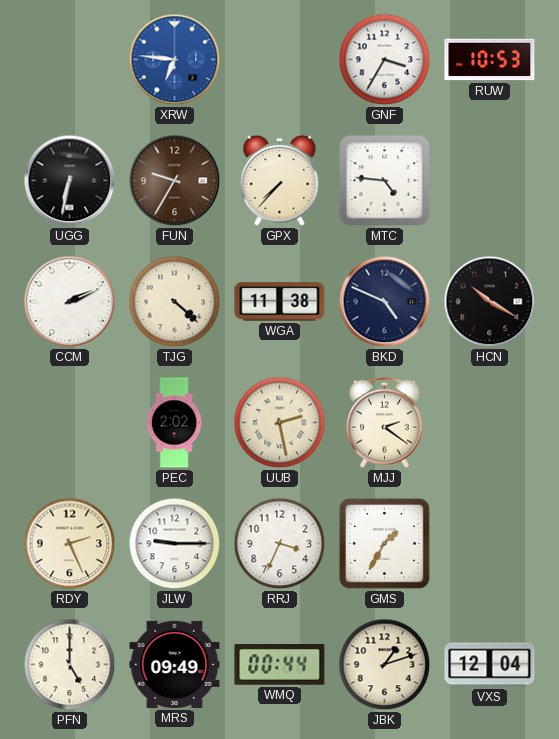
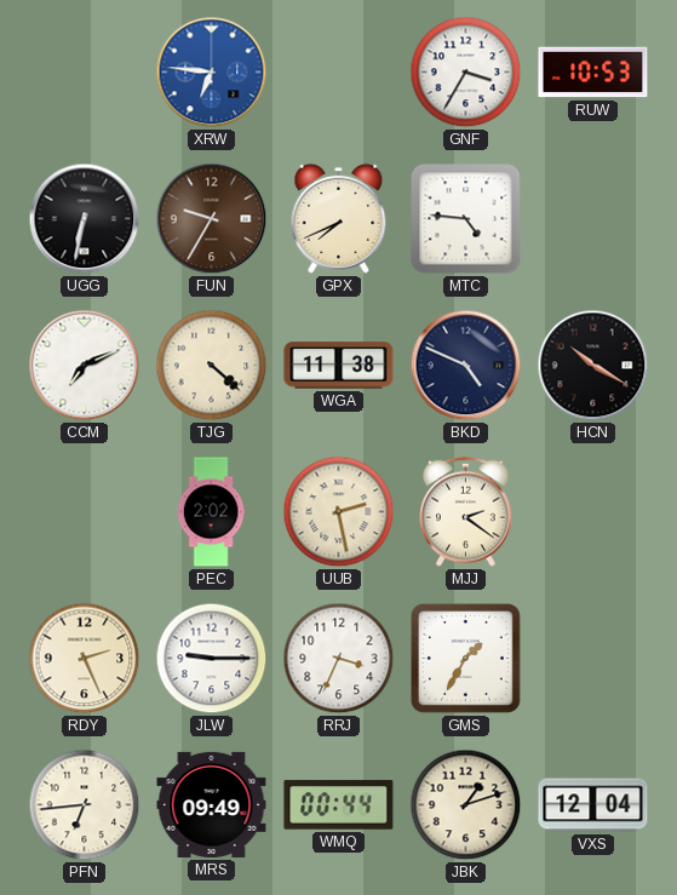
GPX: 7:37 -> 7:41
CCM: 2:11 -> 7:11
PFN: 5:00 -> 6:44
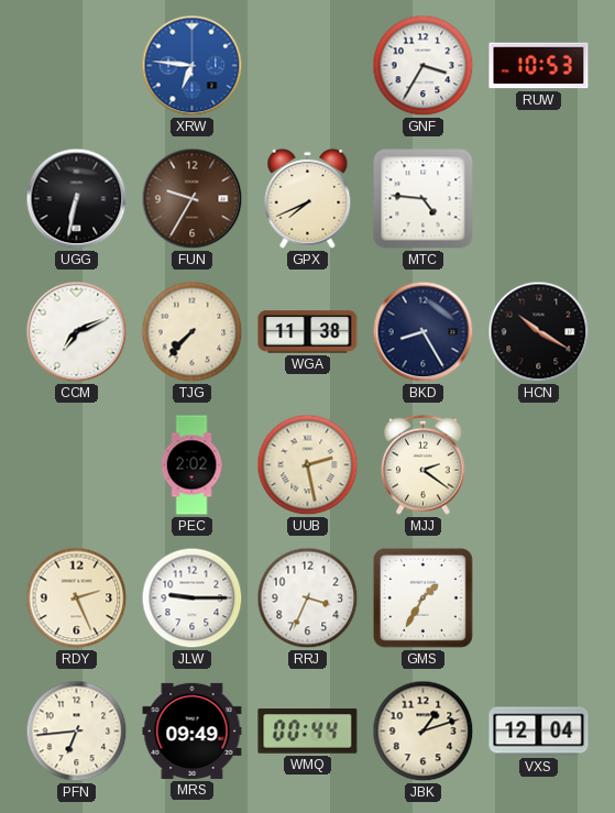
TJG: 4:22 -> 7:37
BKD: 4:49 -> 8:25
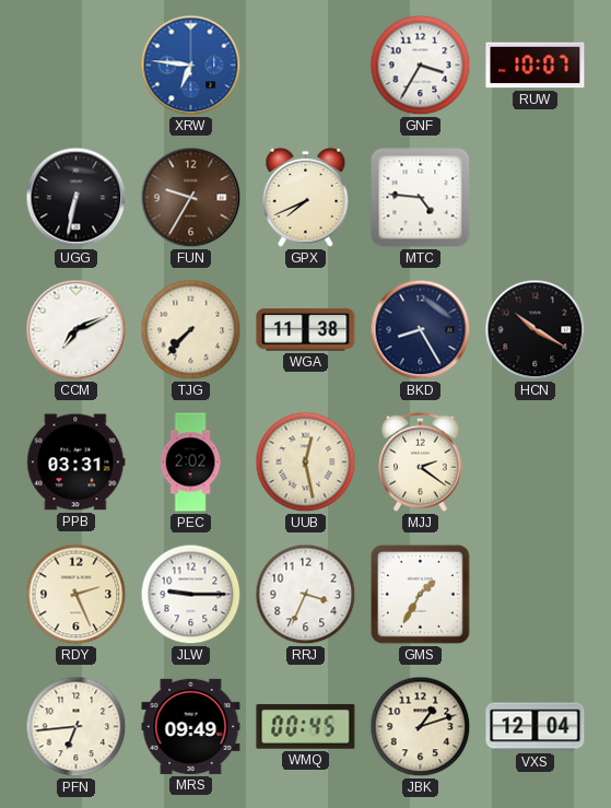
RUW: 10:53 -> 10:07
PPB: none -> 03:31
UUB: 2:28 -> 12:28
WMQ: 00:44 -> 00:45
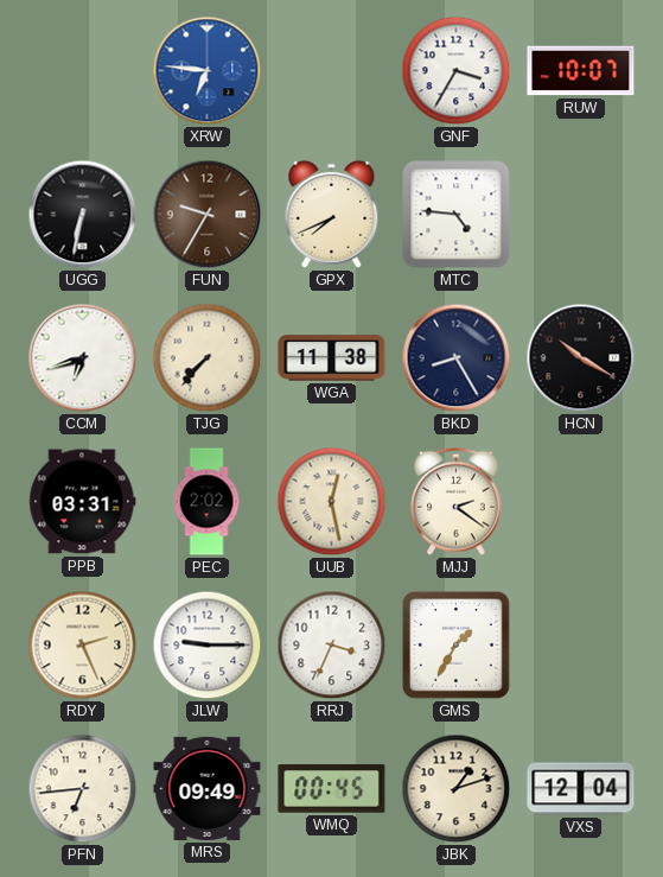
CCM: 7:11 -> 6:42
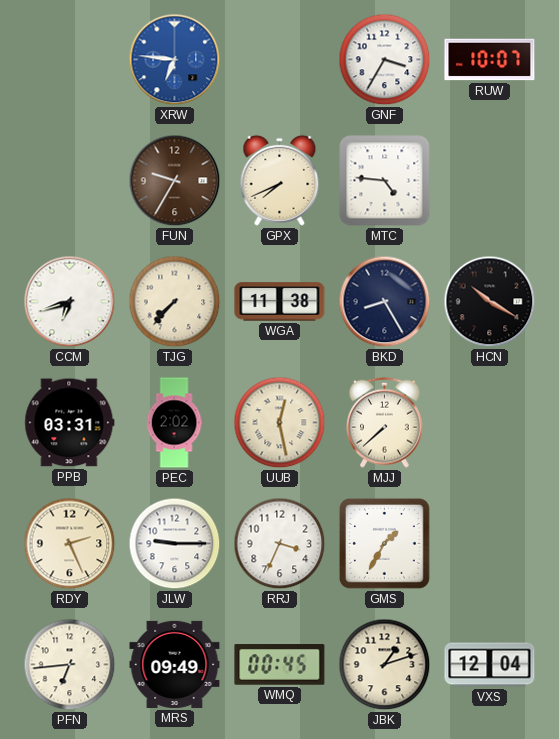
UGG: 6:32 -> none
MJJ: 2:21 -> 7:38
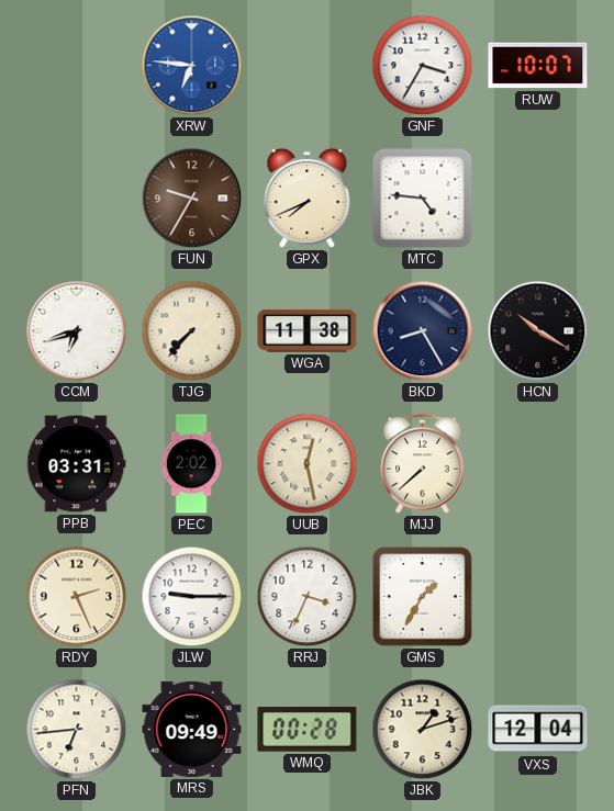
WMQ: 00:45 -> 00:28
